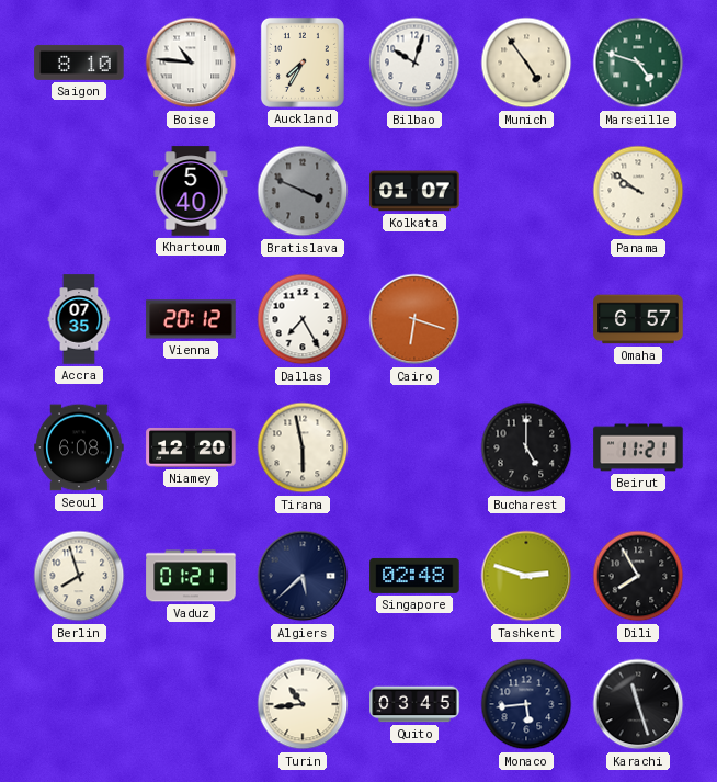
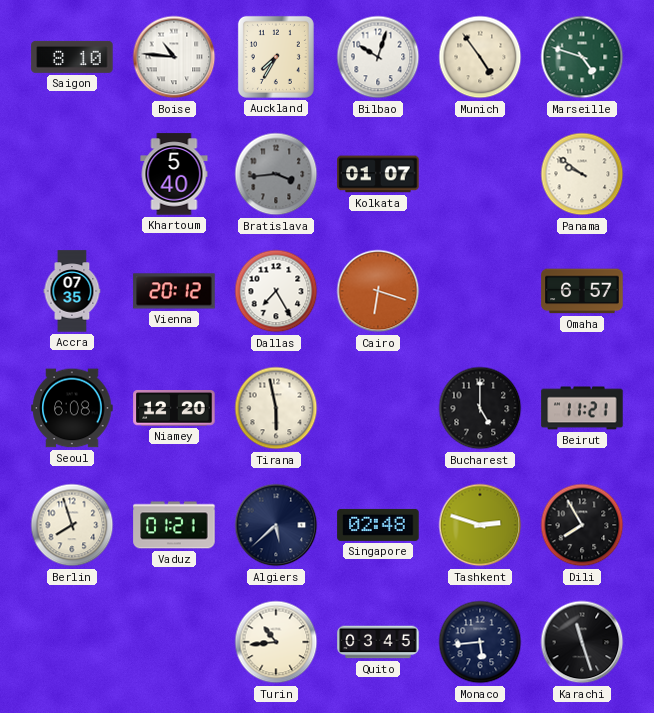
Bratislava: 3:49 -> 3:44
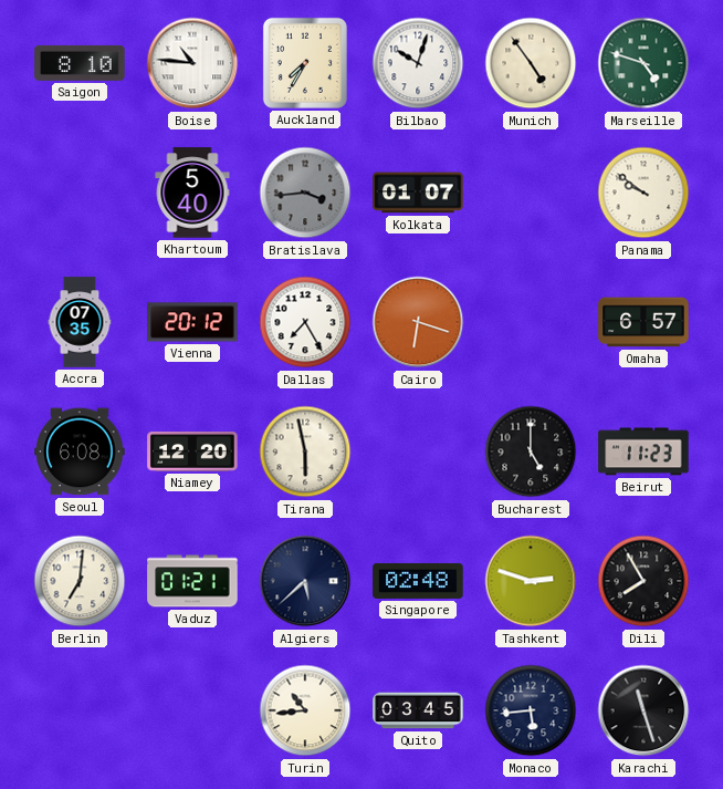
Beirut: 11:21 -> 11:23
Berlin: 7:57 -> 7:01
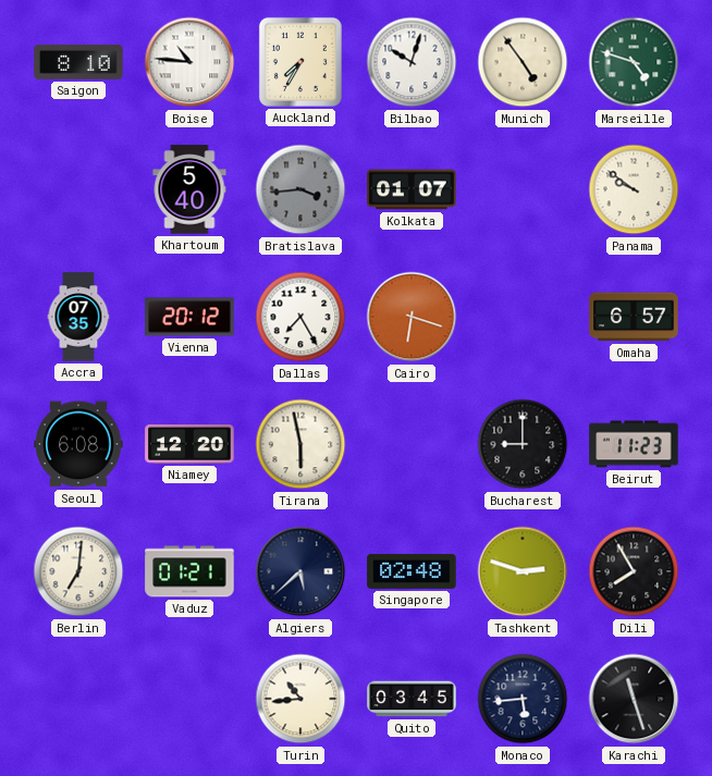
Bucharest: 5:00 -> 9:00
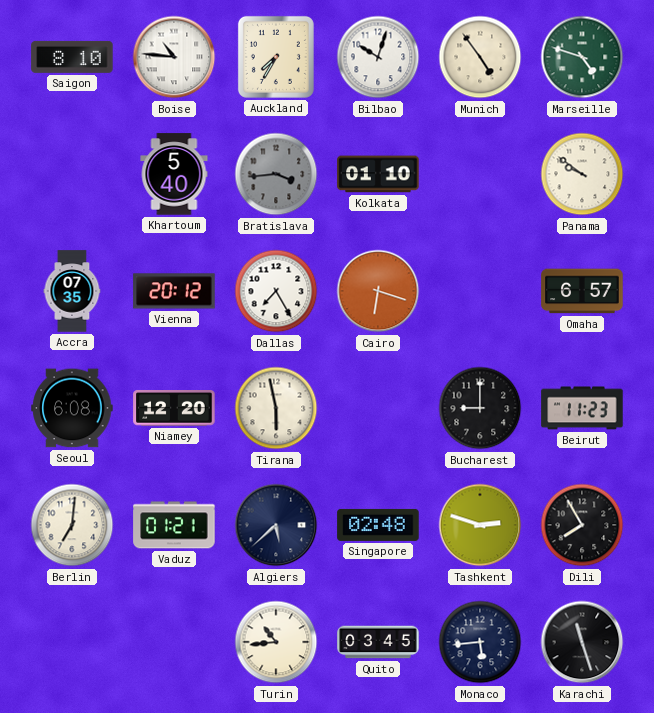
Kolkata: 01:07 -> 01:10
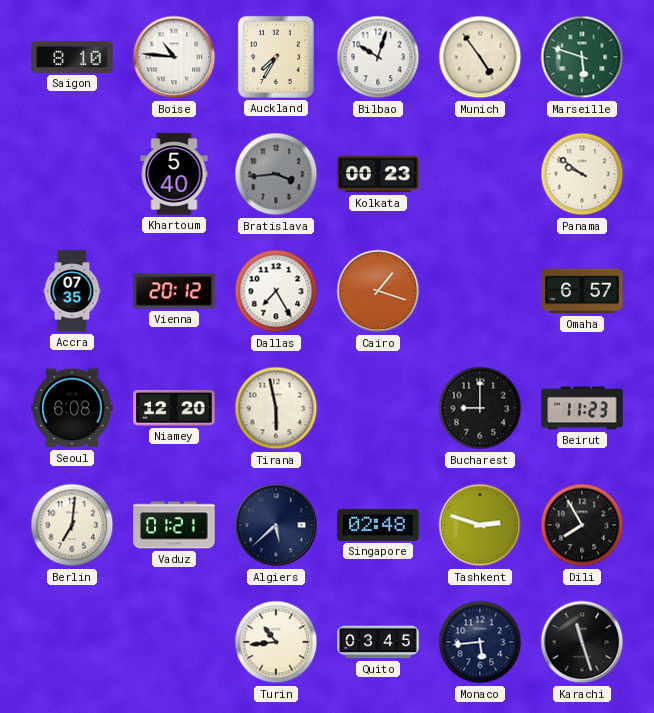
Marseille: 4:48 -> 5:48
Kolkata: 01:10 -> 00:23
Cairo: 6:18 -> 1:18
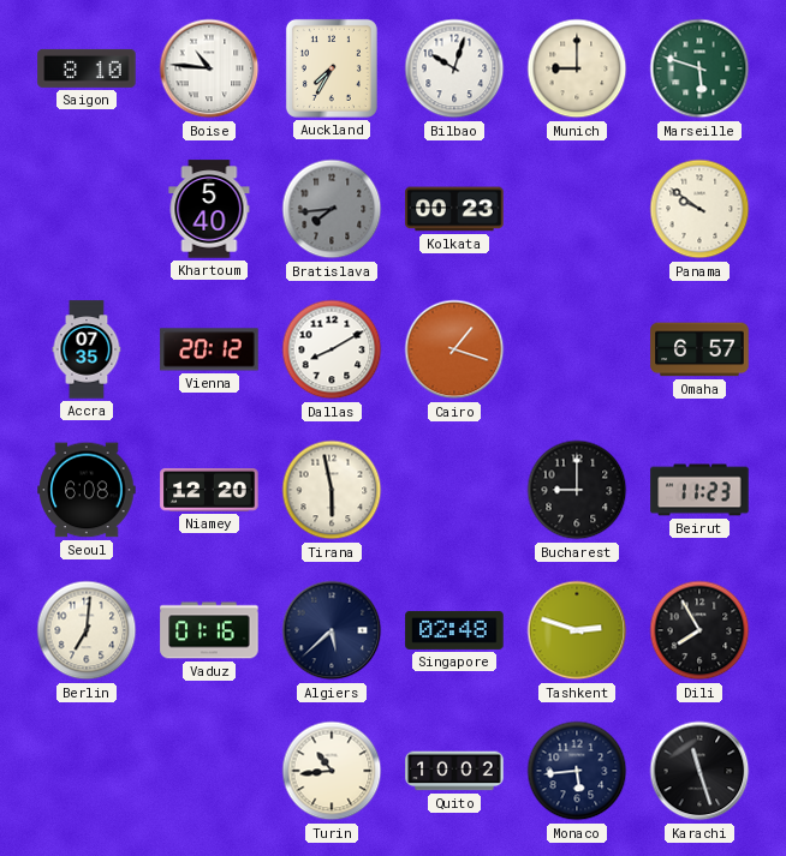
Munich: 4:54 -> 9:00
Bratislava: 3:44 -> 7:44
Dallas: 7:25 -> 8:10
Vaduz: 01:21 -> 01:16
Quito: 03:45 -> 10:02
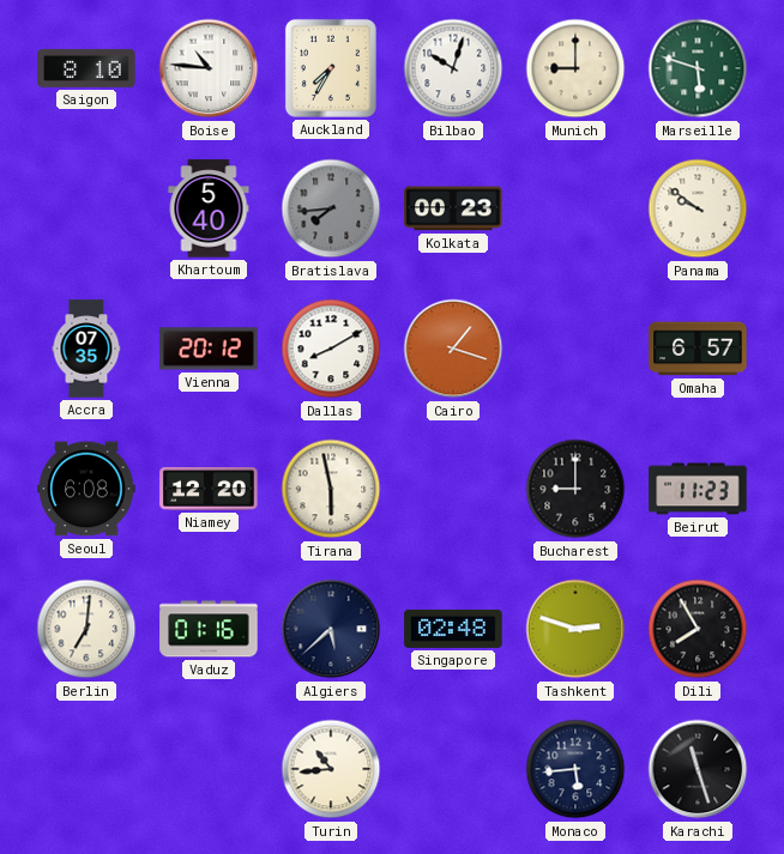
Quito: 10:02 -> none
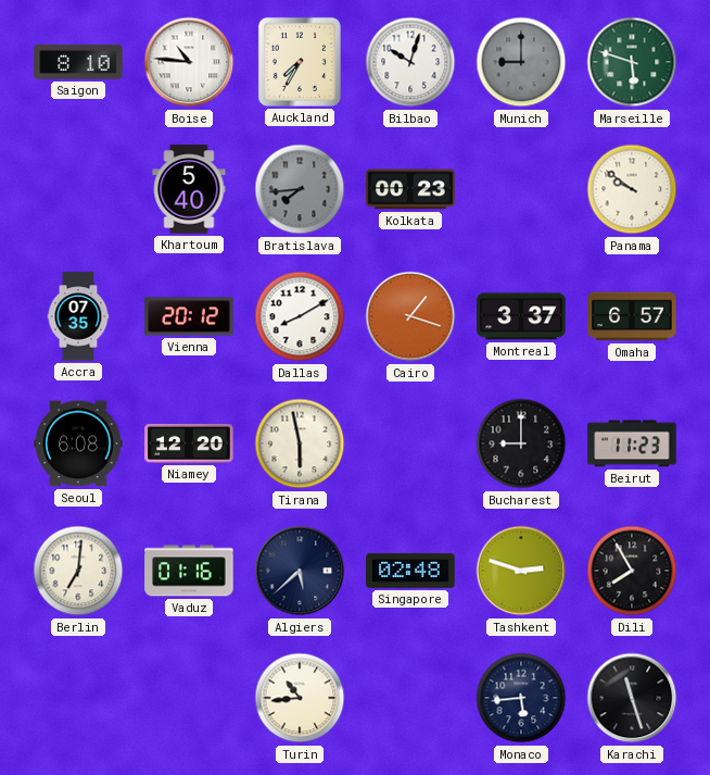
Munich dial: cream -> grey
Montreal: none -> 3:37
